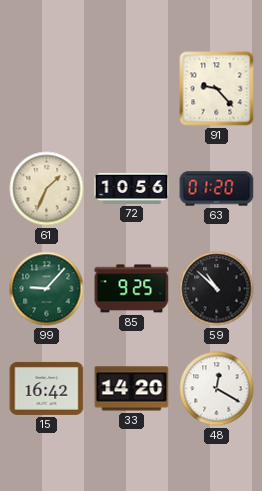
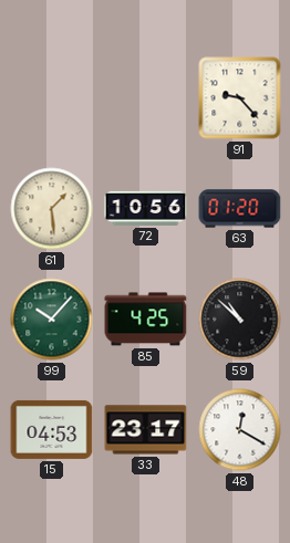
61: 1:34 -> 1:29
99: 9:07 -> 10:07
85: 9:25 -> 4:25
15: 16:42 -> 04:53
33: 14:20 -> 23:17
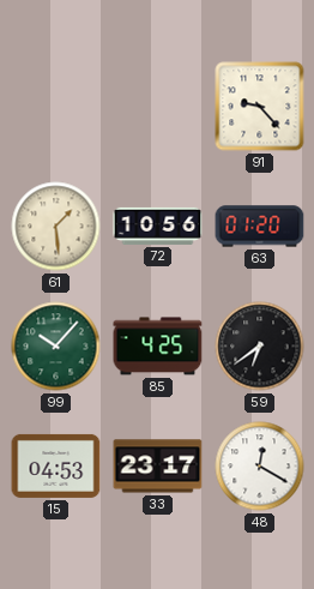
59: 10:52 -> 6:39
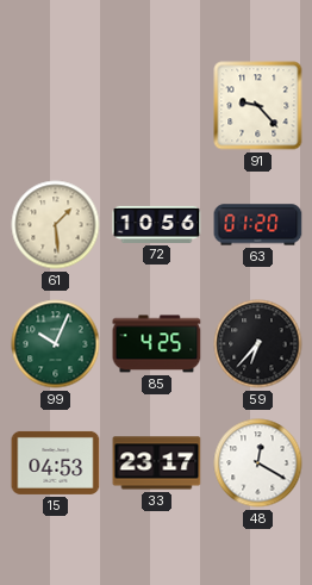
99: 10:07 -> 10:04
59: 6:39 -> 6:37
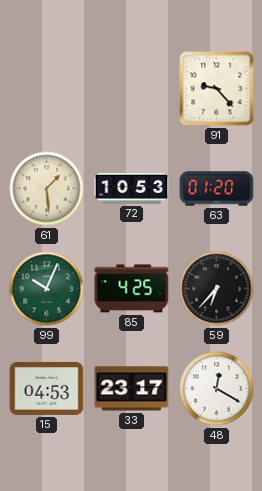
72: 10:56 -> 10:53
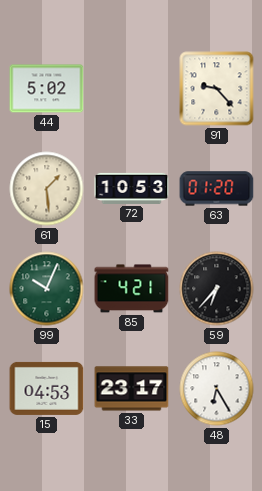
44: none -> 5:02
85: 4:25 -> 4:21
48: 12:20 -> 6:25
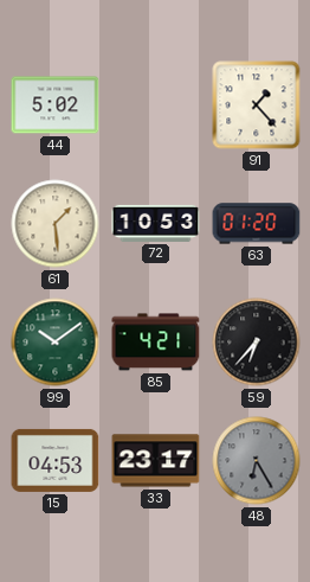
91: 9:23 -> 1:23
99: 10:04 -> 10:09
48 dial: white -> grey
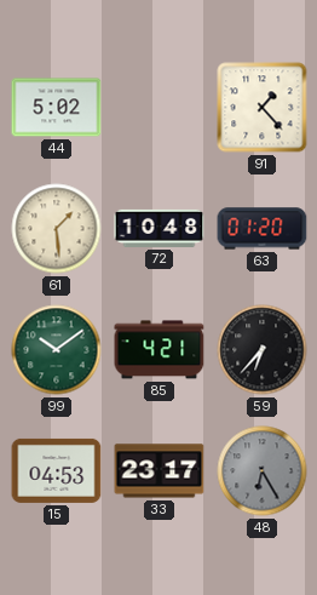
72: 10:53 -> 10:48
